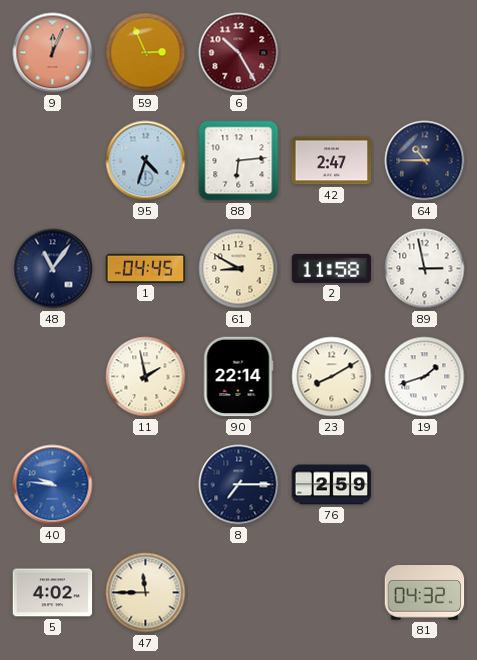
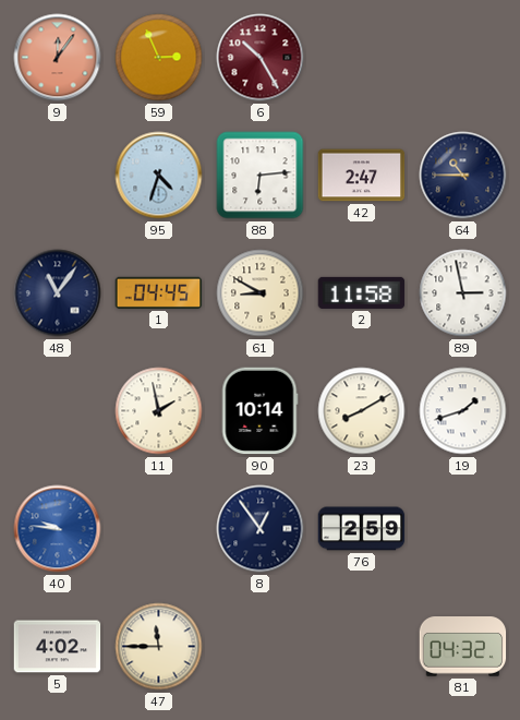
9: 12:04 -> 12:06
90: 22:14 -> 10:14
8: 7:15 -> 12:54
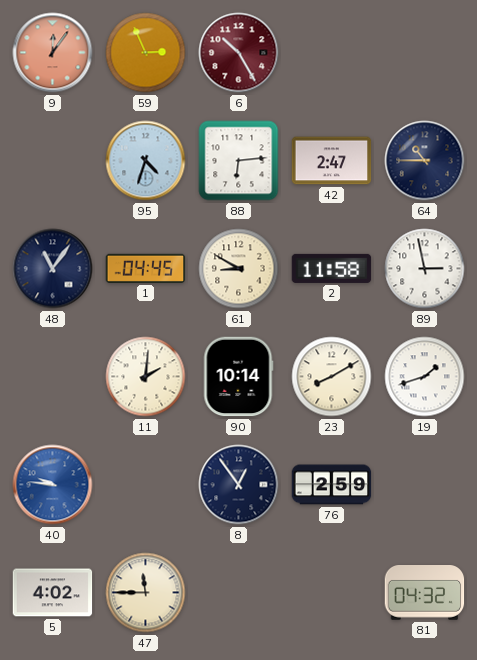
11: 1:58 -> 2:01
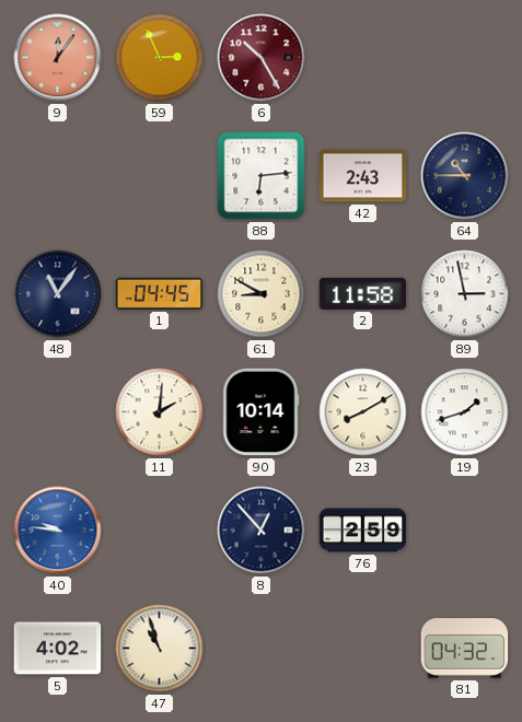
95: 4:33 -> none
42: 2:47 -> 2:43
8: 12:54 -> 12:53
47: 11:45 -> 10:57
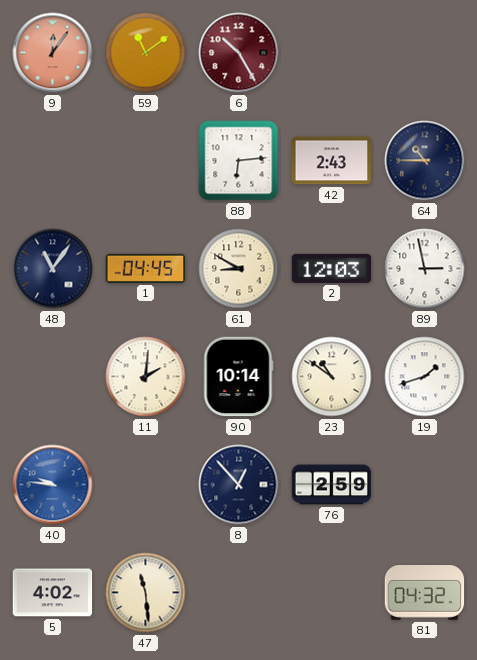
59: 2:56 -> 11:09
2: 11:58 -> 12:03
23: 8:10 -> 10:51
47: 10:57 -> 11:29
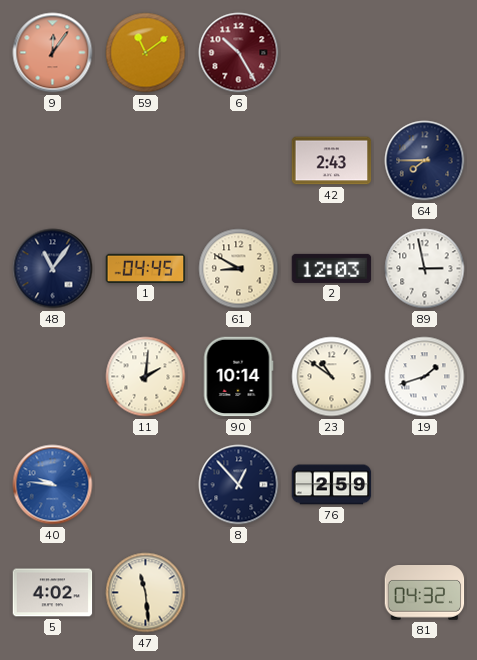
88: 6:14 -> none
64: 10:45 -> 7:45
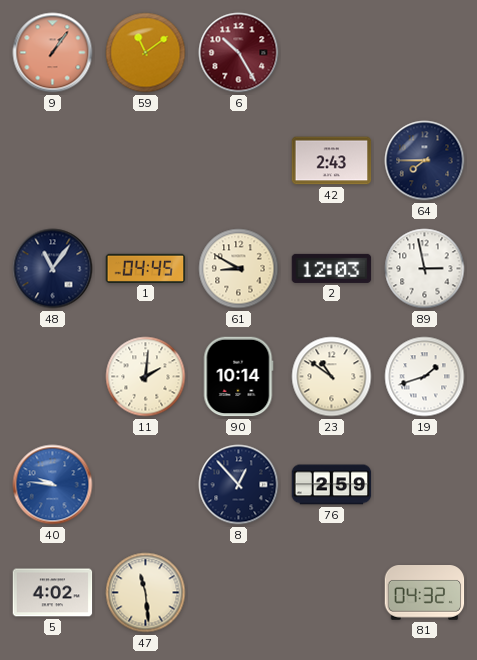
9: 12:06 -> 1:06
